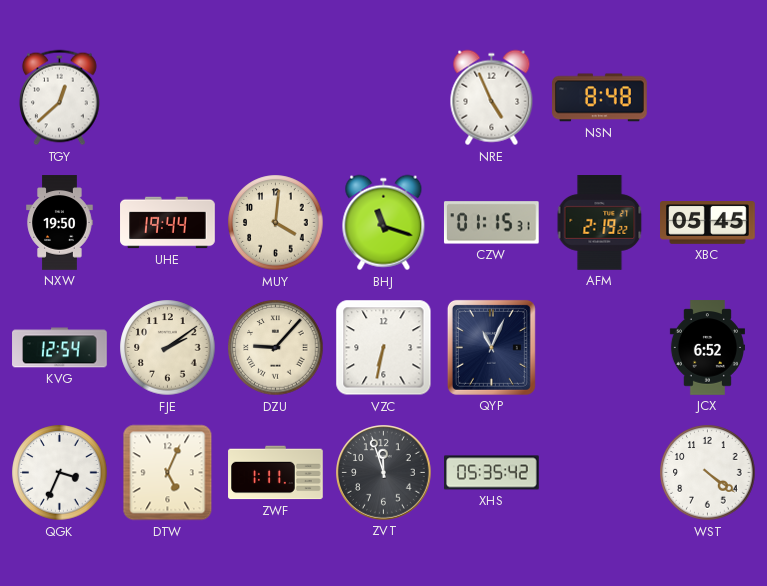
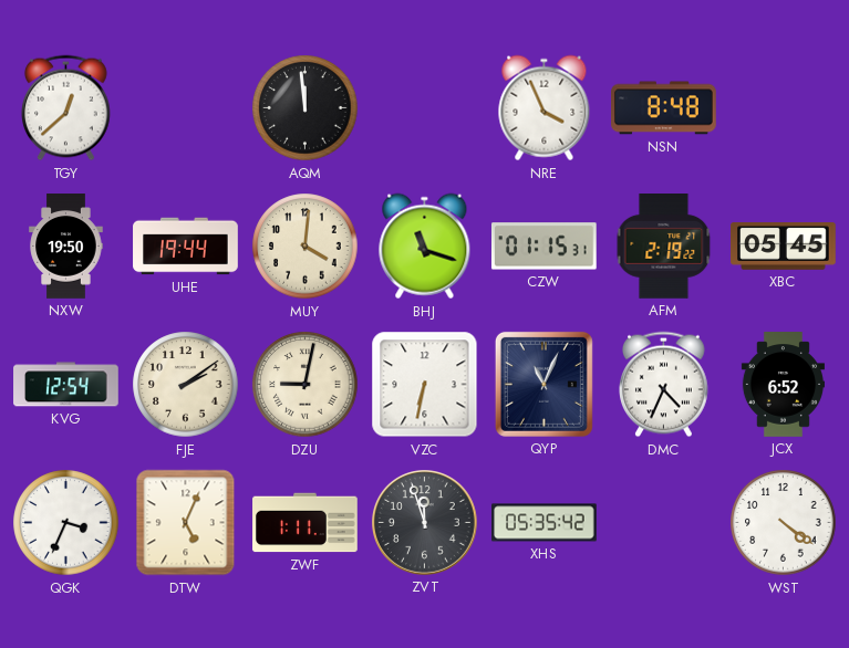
AQM: none -> 11:59
NRE: 4:56 -> 3:56
DZU: 9:07 -> 9:02
DMC: none -> 4:34
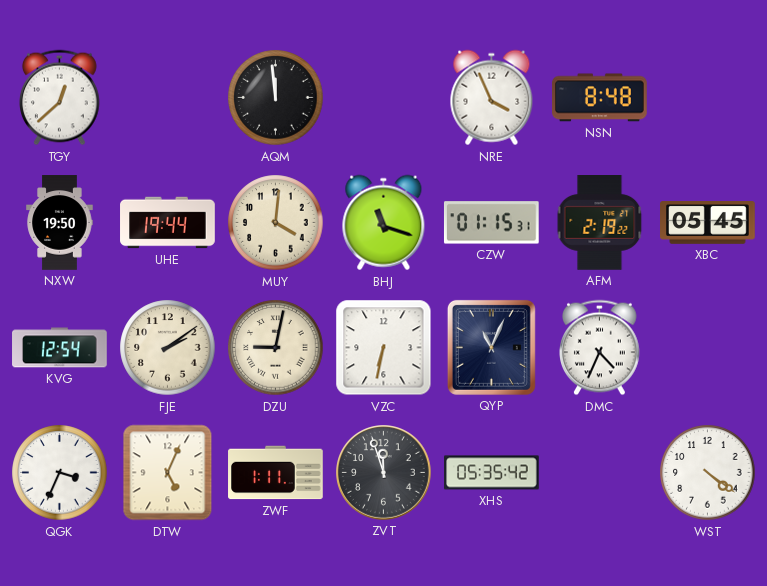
JCX: 6:52 -> none
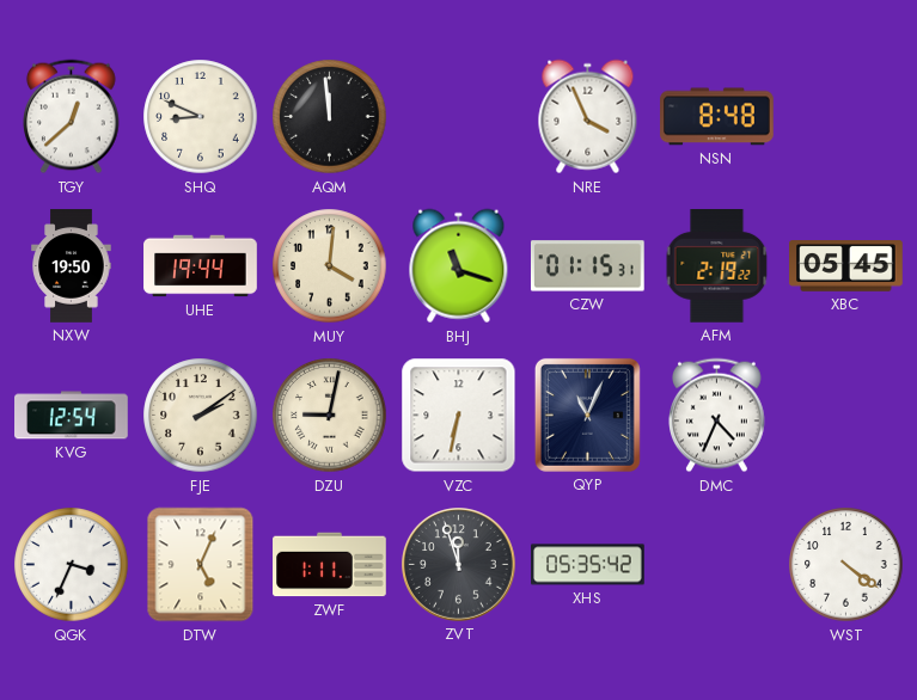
SHQ: none -> 8:49
